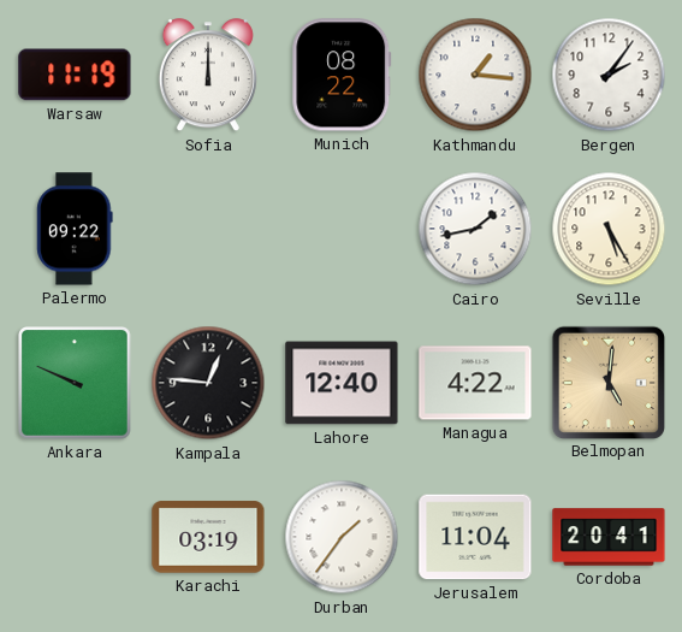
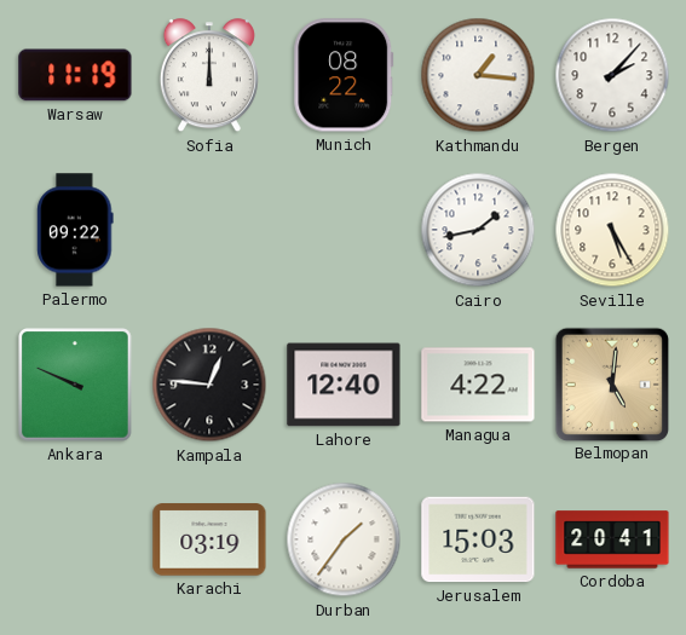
Bergen: 2:06 -> 2:07
Jerusalem: 11:04 -> 15:03
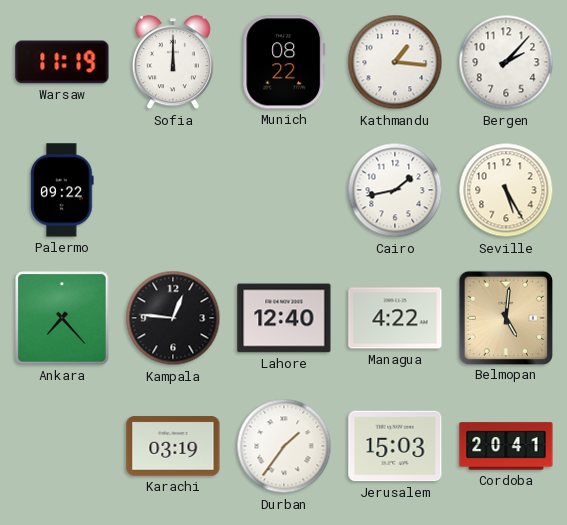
Ankara: 9:49 -> 7:23
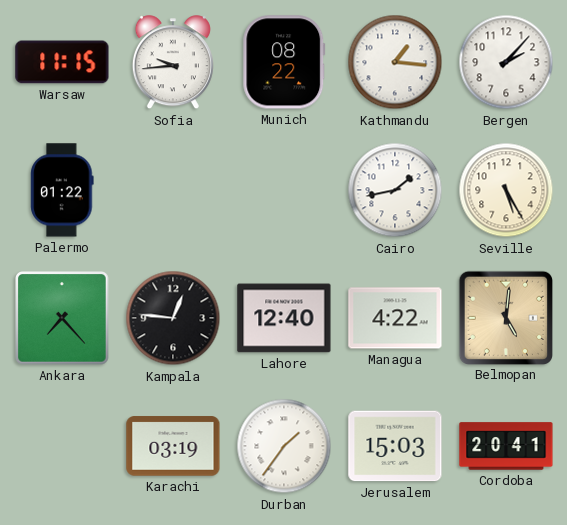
Warsaw: 11:19 -> 11:15
Sofia: 12:00 -> 9:44
Palermo: 09:22 -> 01:22
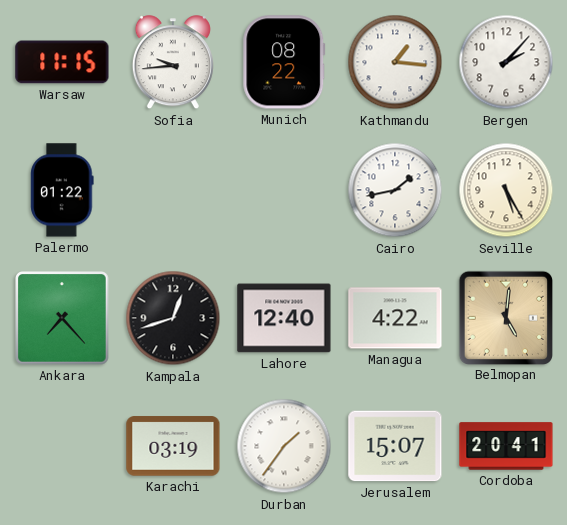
Kampala: 12:46 -> 12:42
Jerusalem: 15:03 -> 15:07
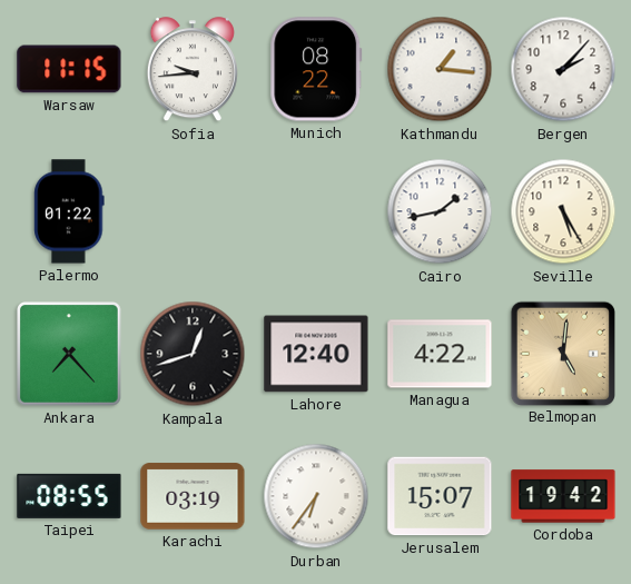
Taipei: none -> 08:55
Durban: 1:36 -> 6:36
Cordoba: 20:41 -> 19:42
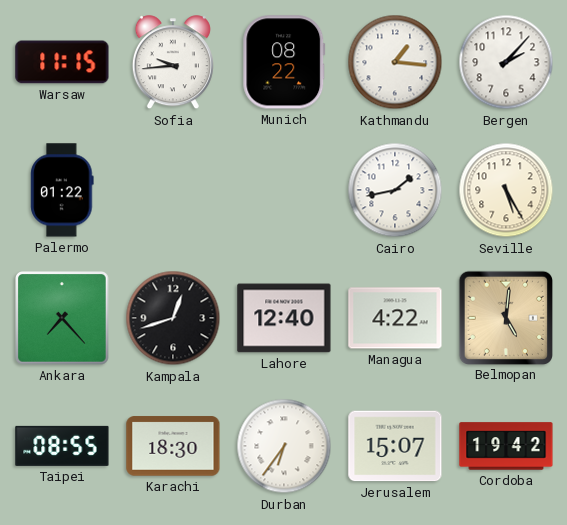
Karachi: 03:19 -> 18:30
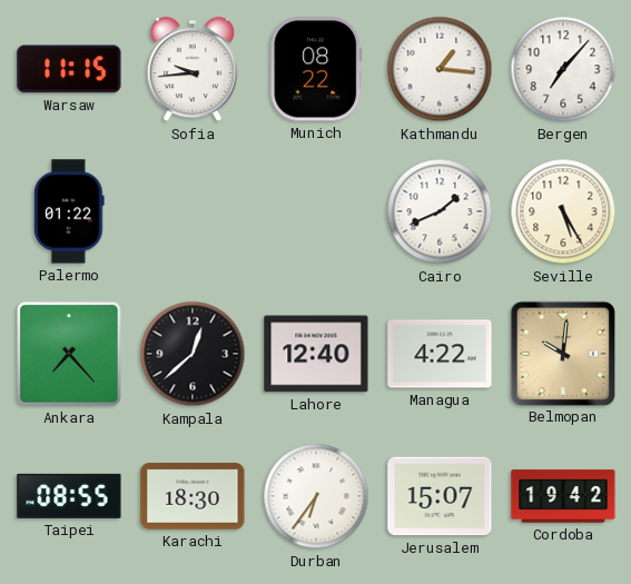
Bergen: 2:07 -> 7:07
Cairo: 1:43 -> 1:41
Kampala: 12:42 -> 12:38
Belmopan: 5:01 -> 10:01
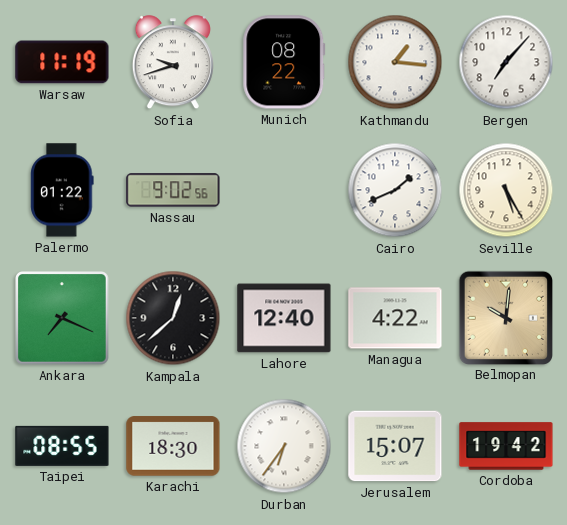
Warsaw: 11:15 -> 11:19
Sofia: 9:44 -> 9:42
Nassau: none -> 9:02
Ankara: 7:23 -> 7:19
